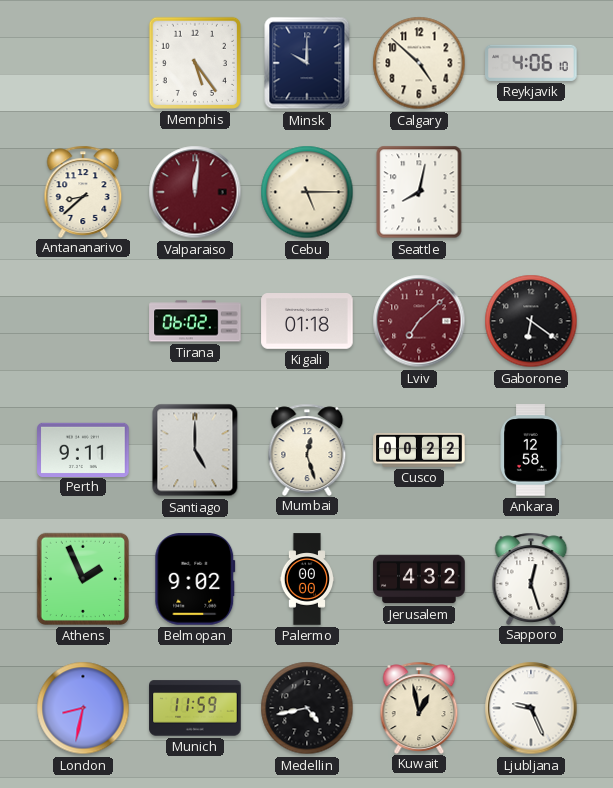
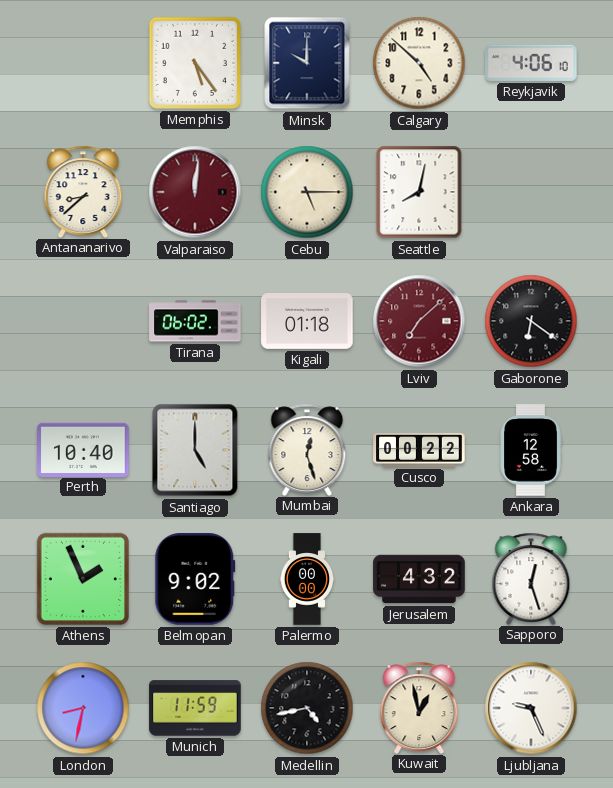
Perth: 9:11 -> 10:40
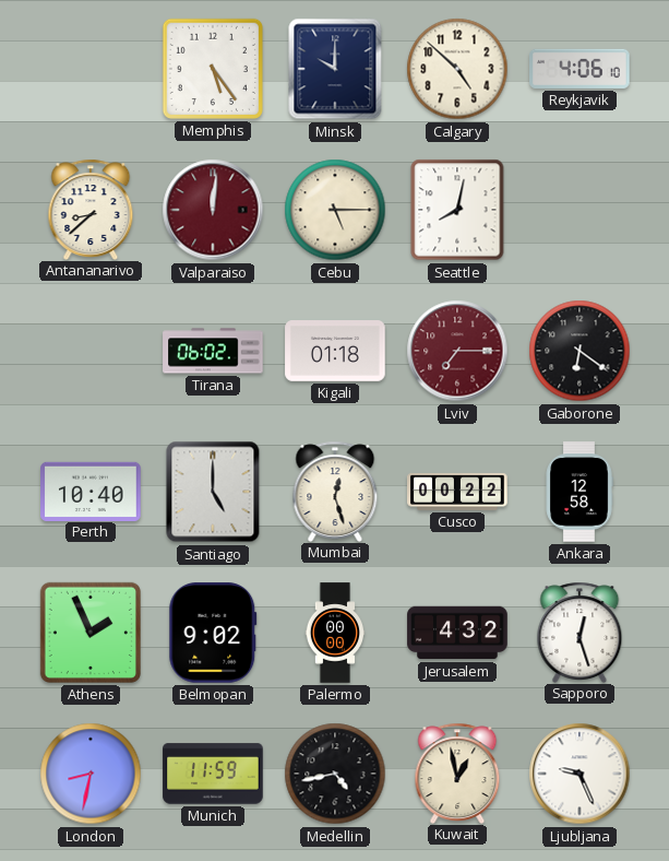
Lviv: 7:08 -> 7:15
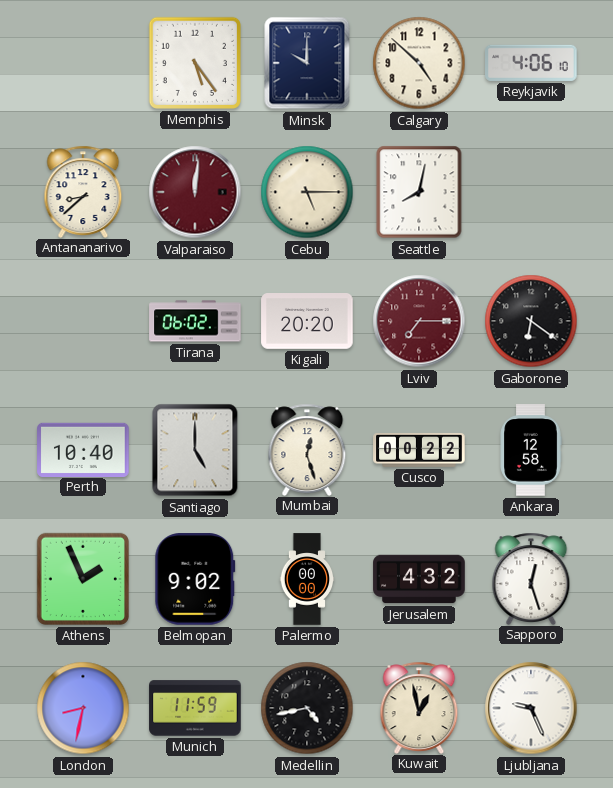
Kigali: 01:18 -> 20:20
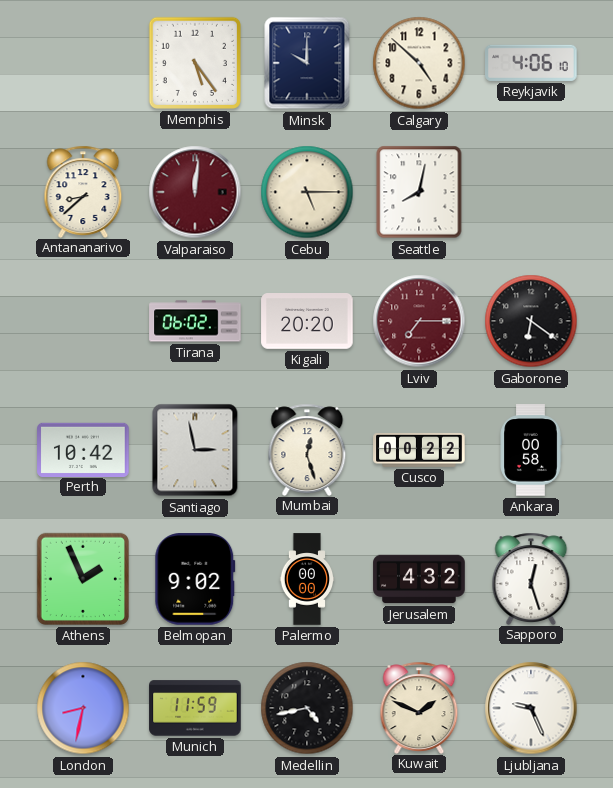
Perth: 10:40 -> 10:42
Santiago: 5:00 -> 2:58
Ankara: 12:58 -> 00:58
Kuwait: 12:58 -> 1:49
